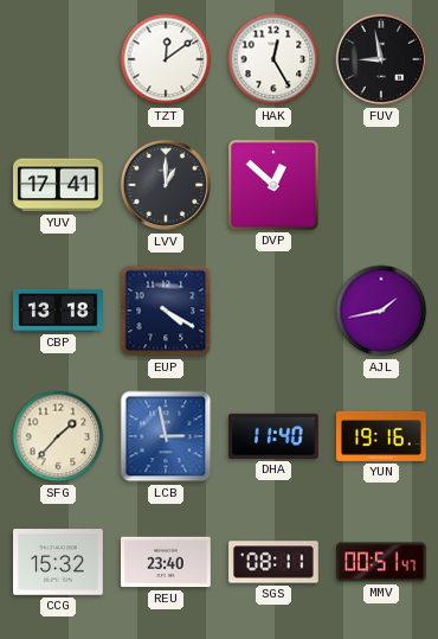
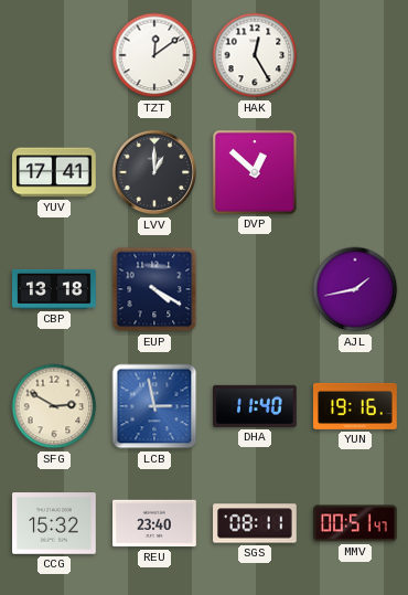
FUV: 8:58 -> none
SFG: 1:37 -> 2:50
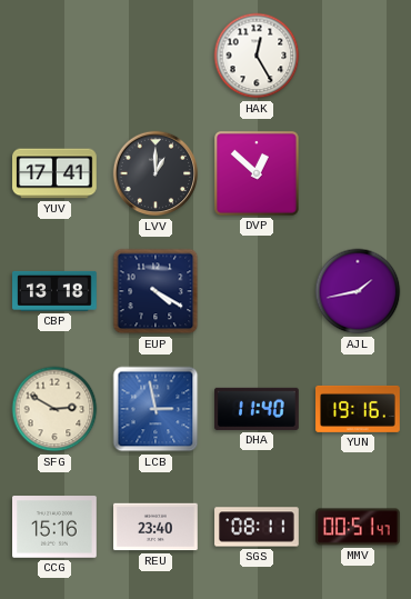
TZT: 12:09 -> none
CCG: 15:32 -> 15:16
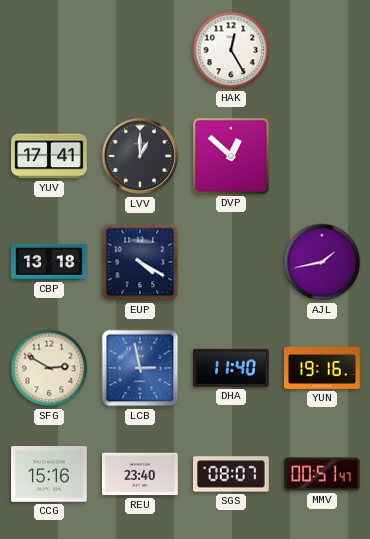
SGS: 08:11 -> 08:07
